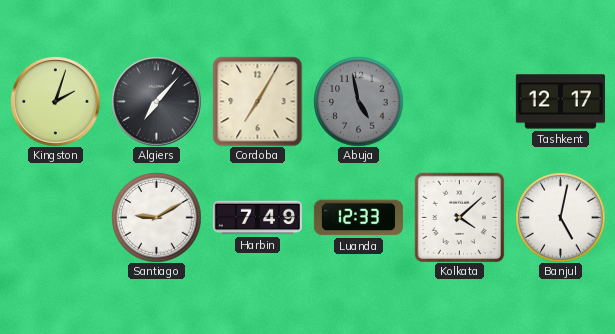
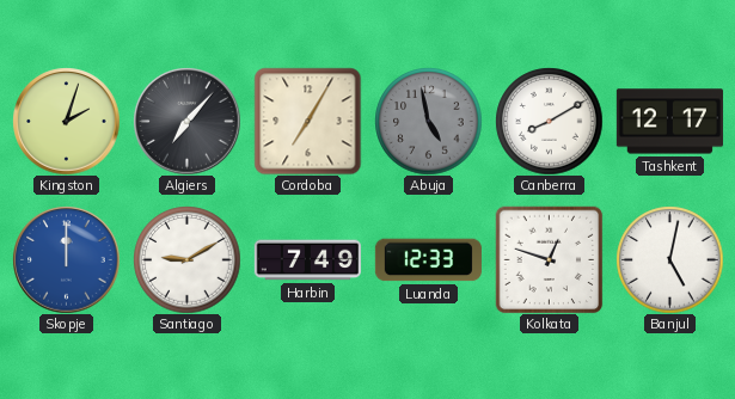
Canberra: none -> 8:10
Skopje: none -> 12:00
Kolkata: 4:08 -> 12:48
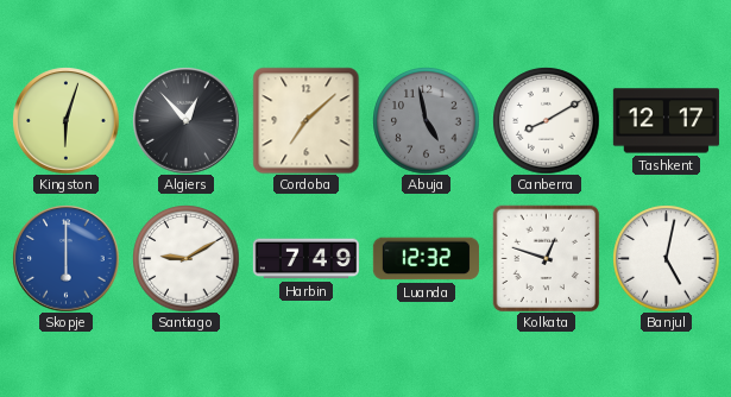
Kingston: 2:03 -> 6:03
Algiers: 7:07 -> 12:53
Cordoba: 7:05 -> 7:08
Skopje: 12:00 -> 6:00
Luanda: 12:33 -> 12:32
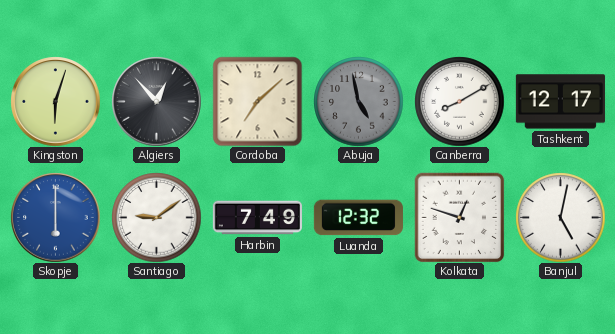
Santiago: 9:10 -> 9:09
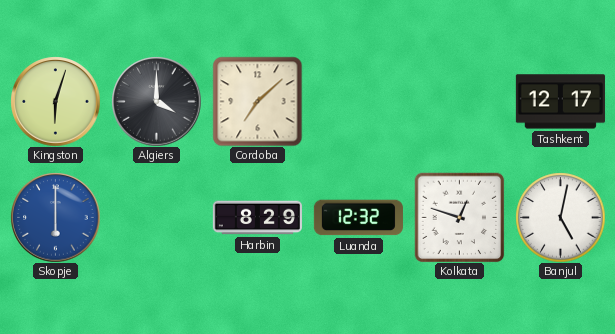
Algiers: 12:53 -> 4:00
Abuja: 4:58 -> none
Canberra: 8:10 -> none
Santiago: 9:09 -> none
Harbin: 7:49 -> 8:29
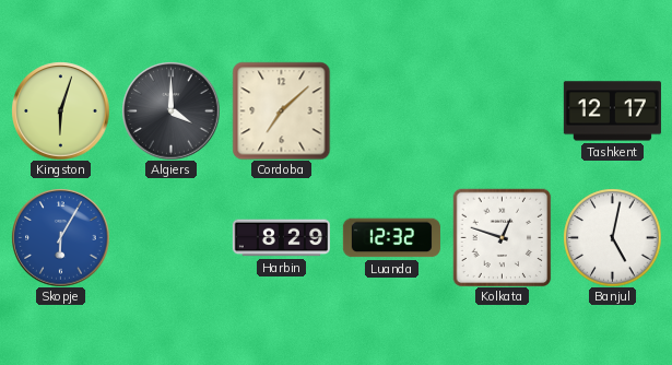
Skopje: 6:00 -> 6:05
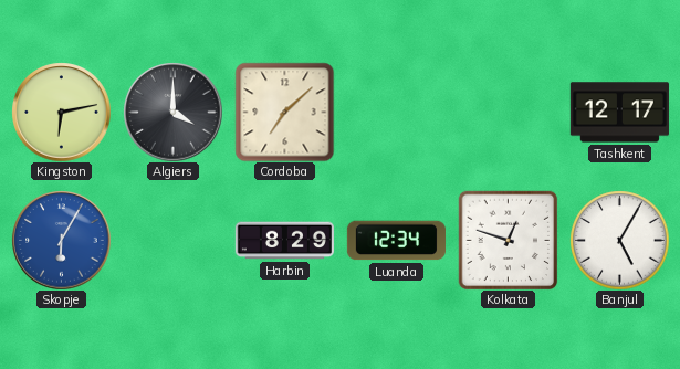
Kingston: 6:03 -> 6:13
Luanda: 12:32 -> 12:34
Banjul: 5:02 -> 5:05
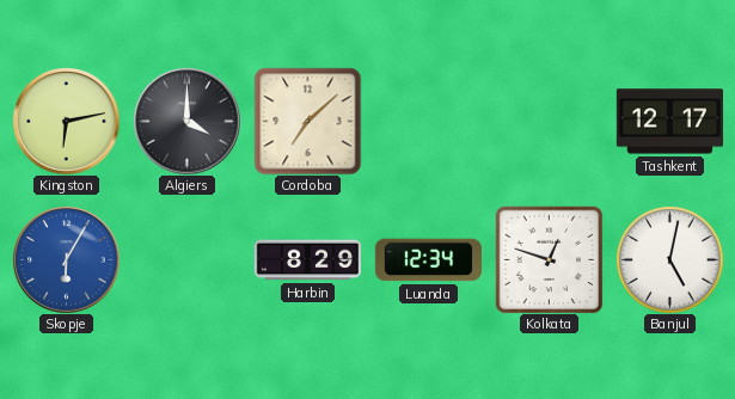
Banjul: 5:05 -> 5:02
